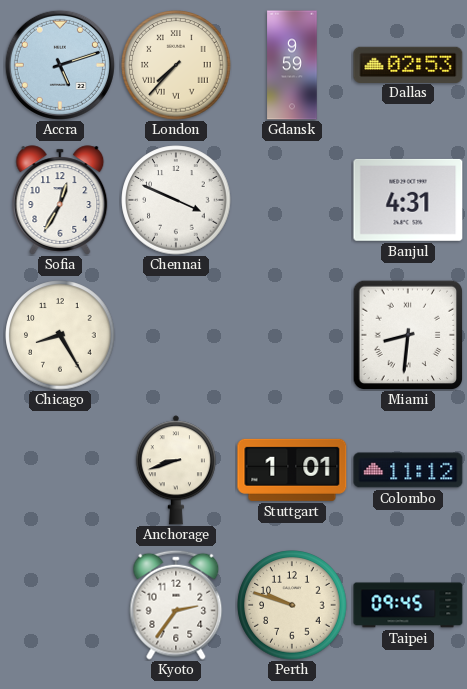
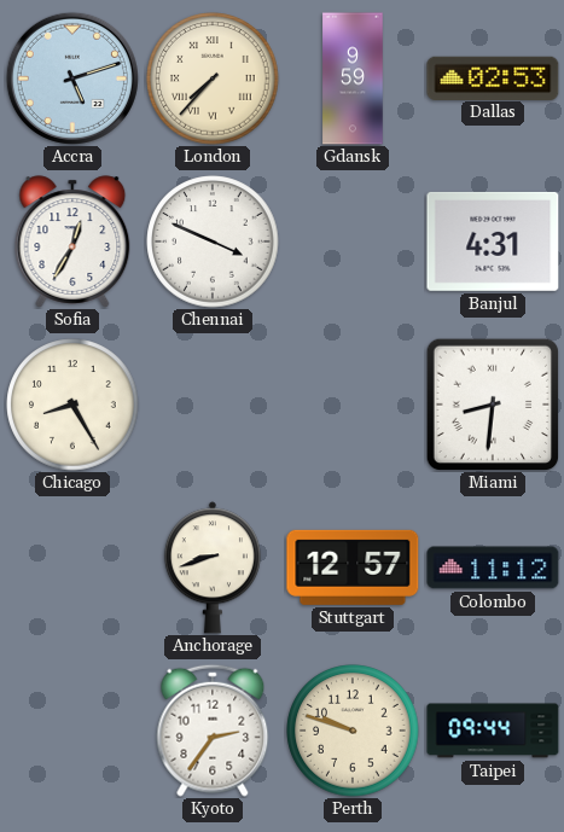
Stuttgart: 1:01 -> 12:57
Taipei: 09:45 -> 09:44
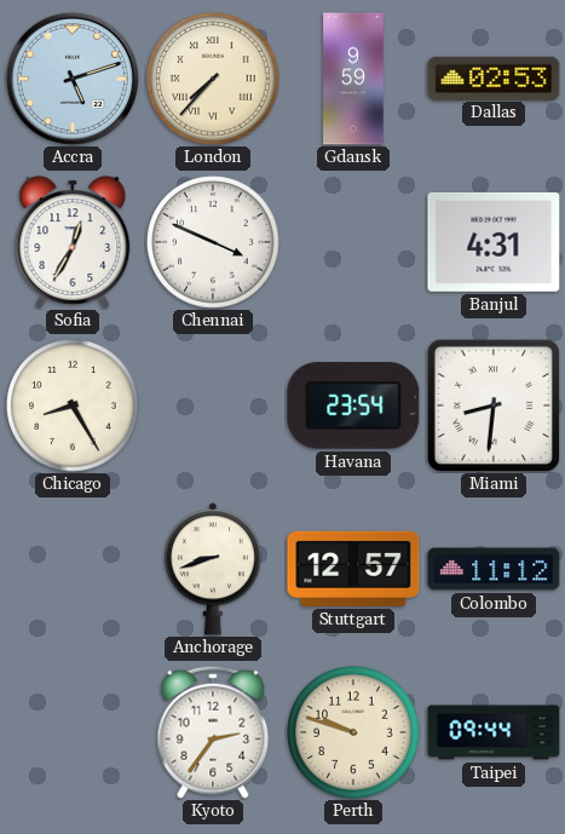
Havana: none -> 23:54
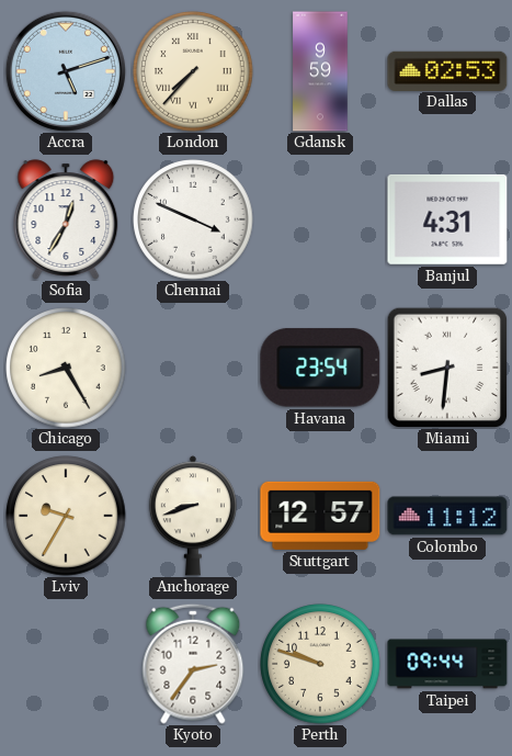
Lviv: none -> 9:35
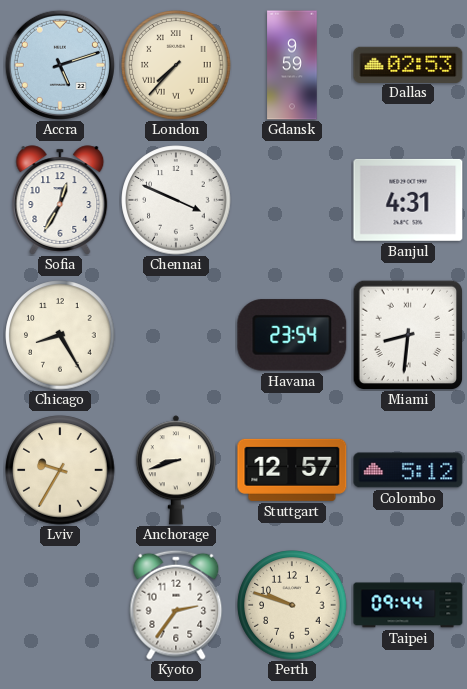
Colombo: 11:12 -> 5:12
